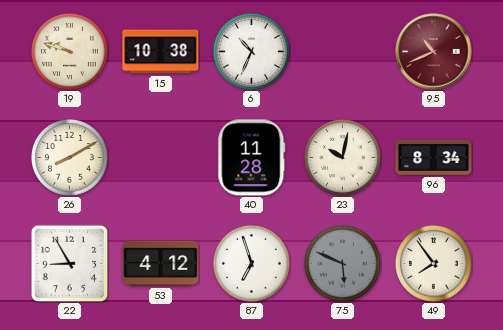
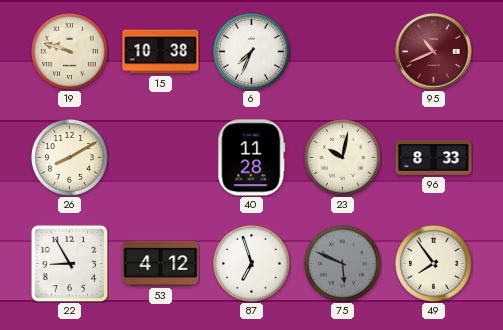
6: 10:34 -> 7:34
96: 8:34 -> 8:33
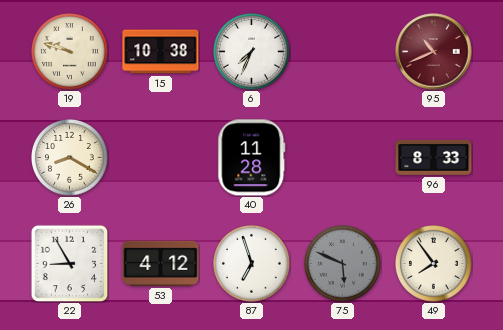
26: 8:10 -> 8:20
23: 10:02 -> none
